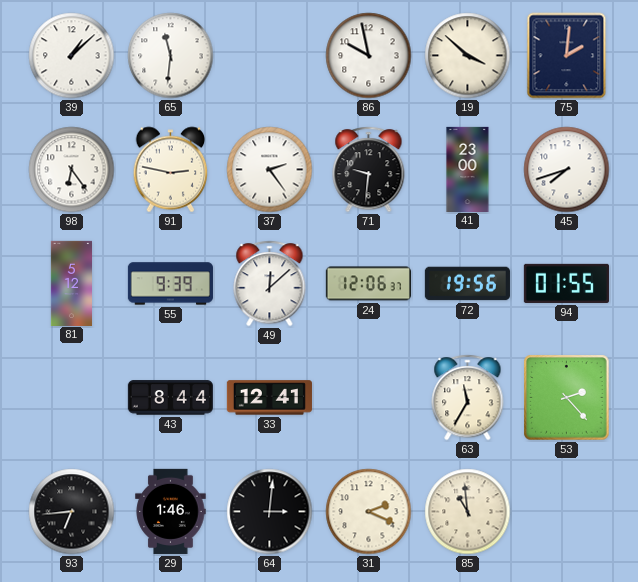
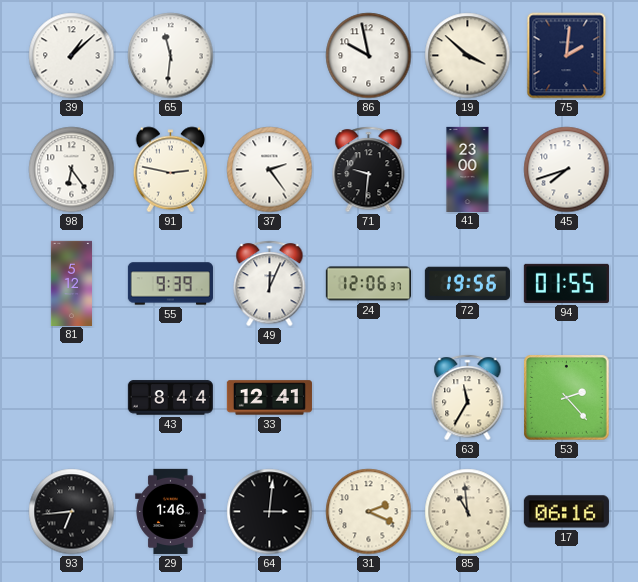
49: 12:08 -> 12:04
17: none -> 06:16
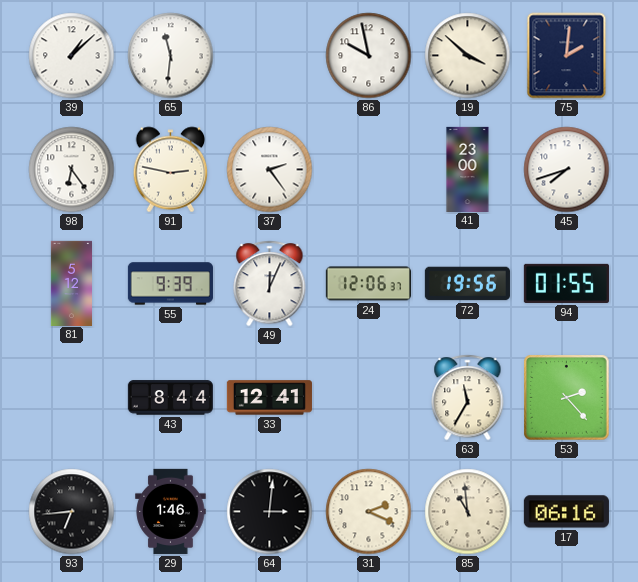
71: 9:31 -> none
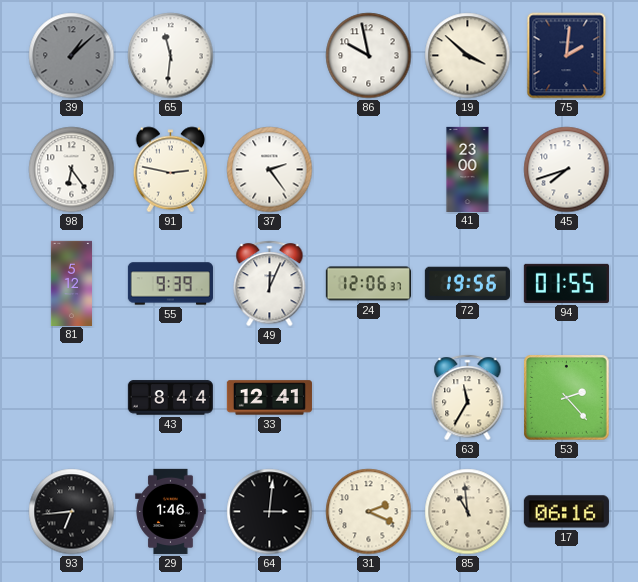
39 dial: white -> grey
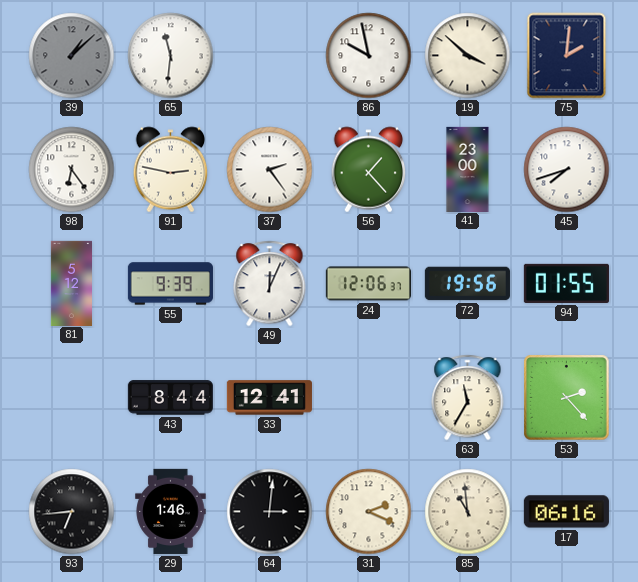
56: none -> 1:23
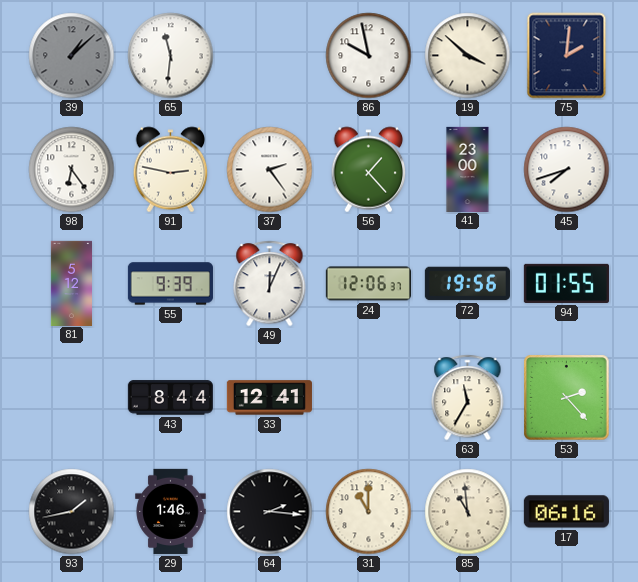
93: 6:44 -> 1:43
64: 3:01 -> 2:16
31: 2:19 -> 11:00
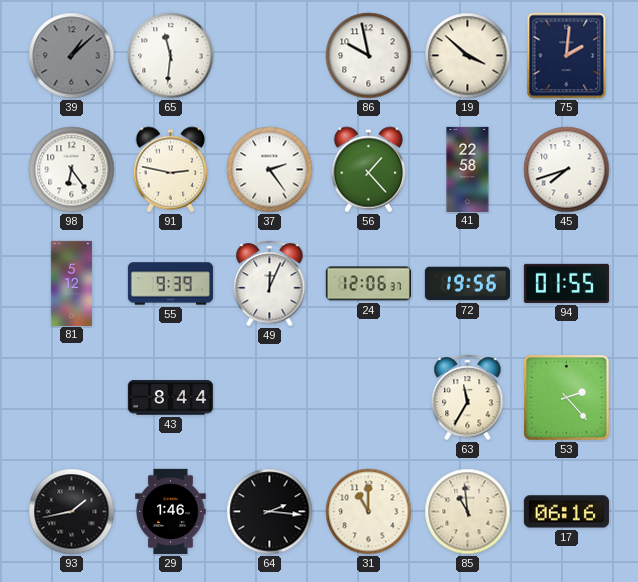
41: 23:00 -> 22:58
33: 12:41 -> none
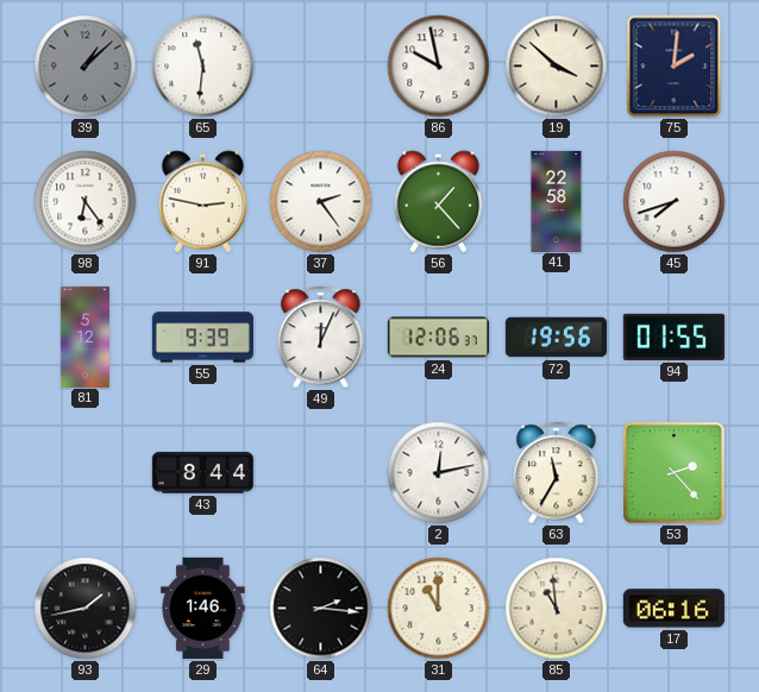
2: none -> 12:13
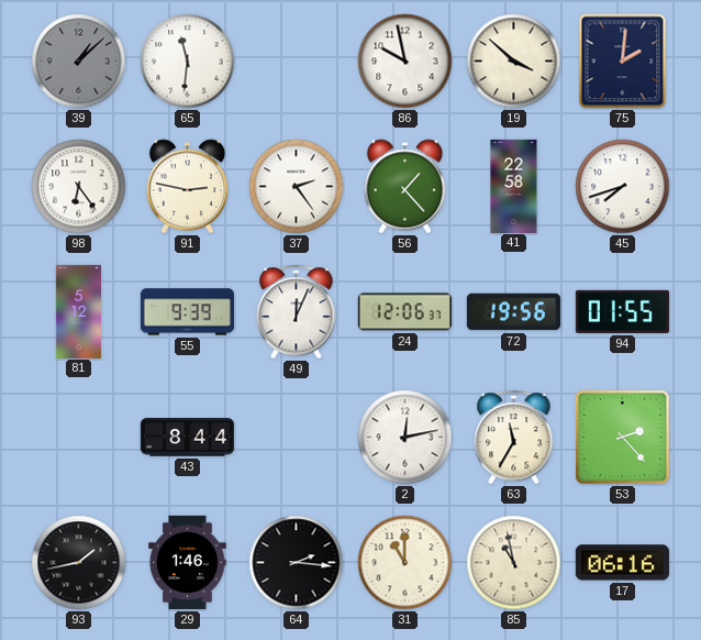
85: 10:59 -> 10:58
